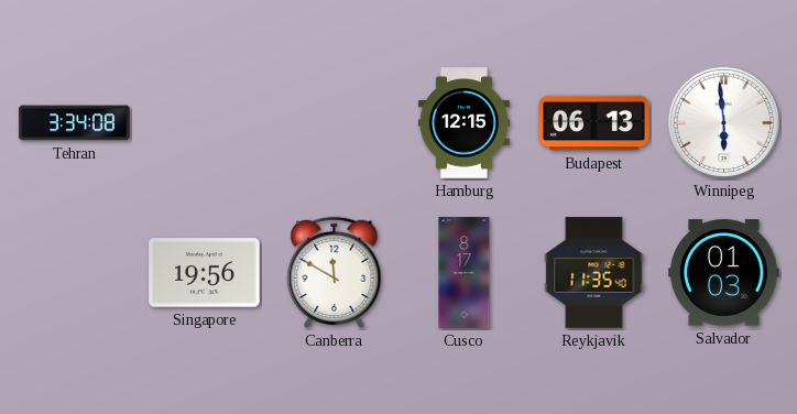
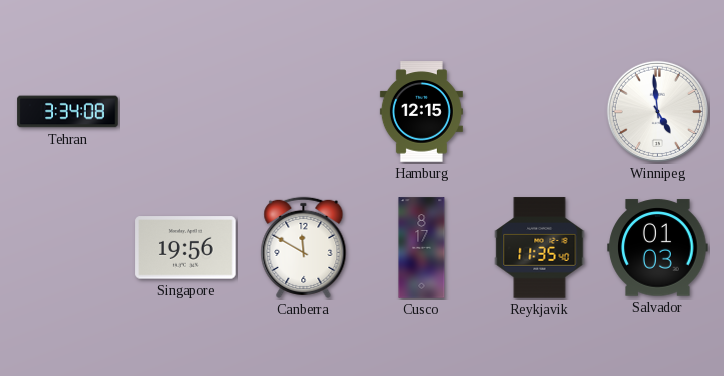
Budapest: 06:13 -> none
Winnipeg: 5:59 -> 4:59
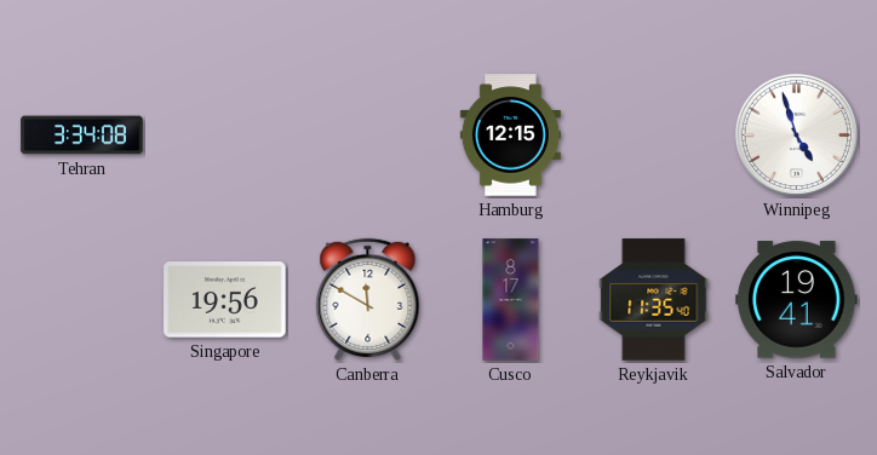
Winnipeg: 4:59 -> 4:57
Salvador: 01:03 -> 19:41
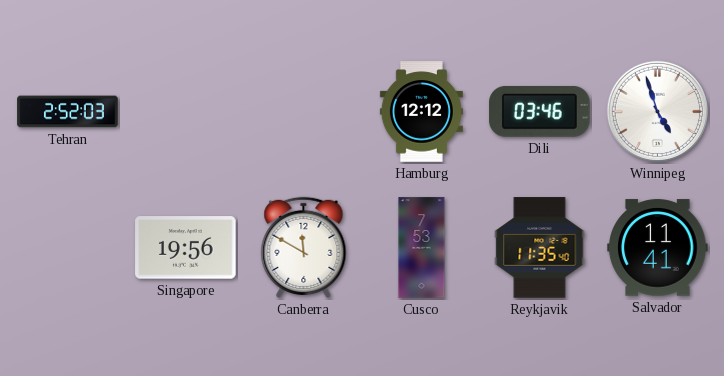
Tehran: 3:34 -> 2:52
Hamburg: 12:15 -> 12:12
Dili: none -> 03:46
Cusco: 8:17 -> 7:53
Salvador: 19:41 -> 11:41
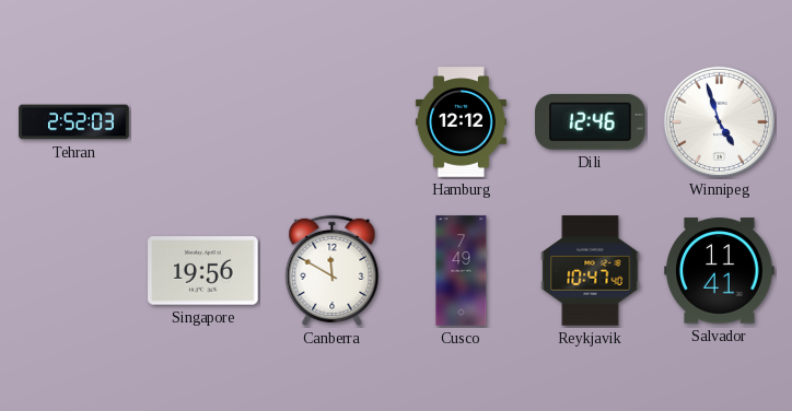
Dili: 03:46 -> 12:46
Cusco: 7:53 -> 7:49
Reykjavik: 11:35 -> 10:47
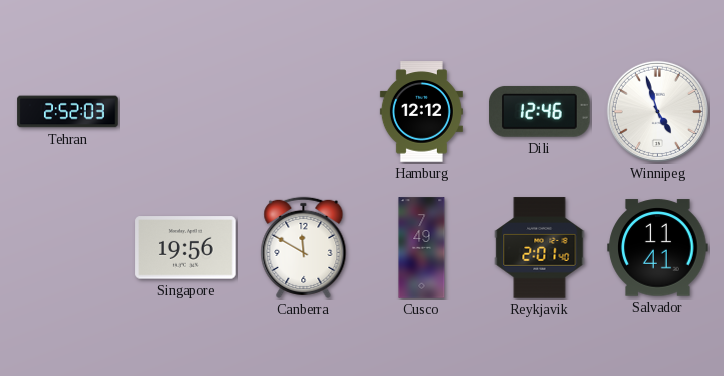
Reykjavik: 10:47 -> 2:01
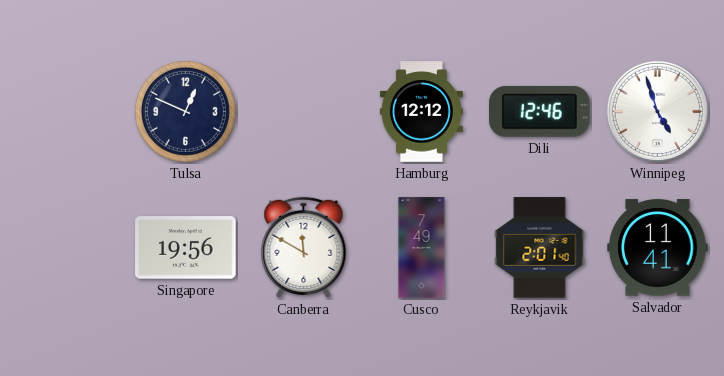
Tehran: 2:52 -> none
Tulsa: none -> 12:49
